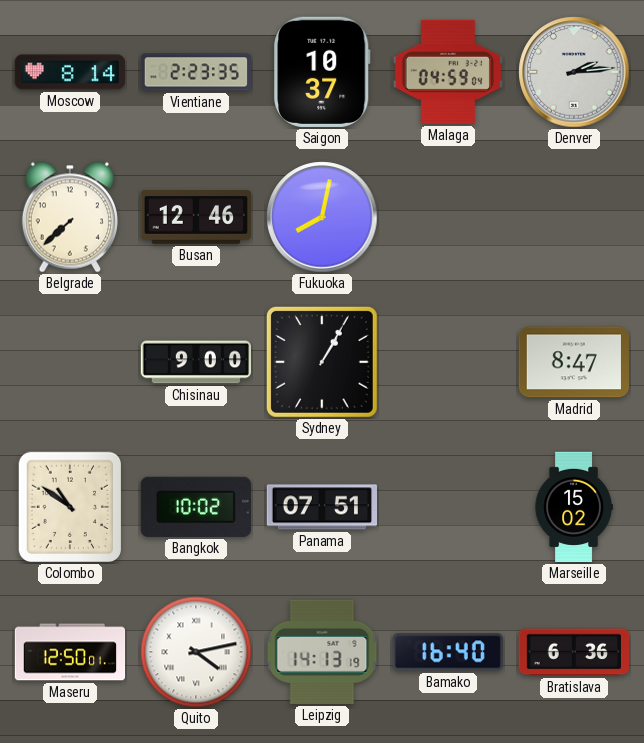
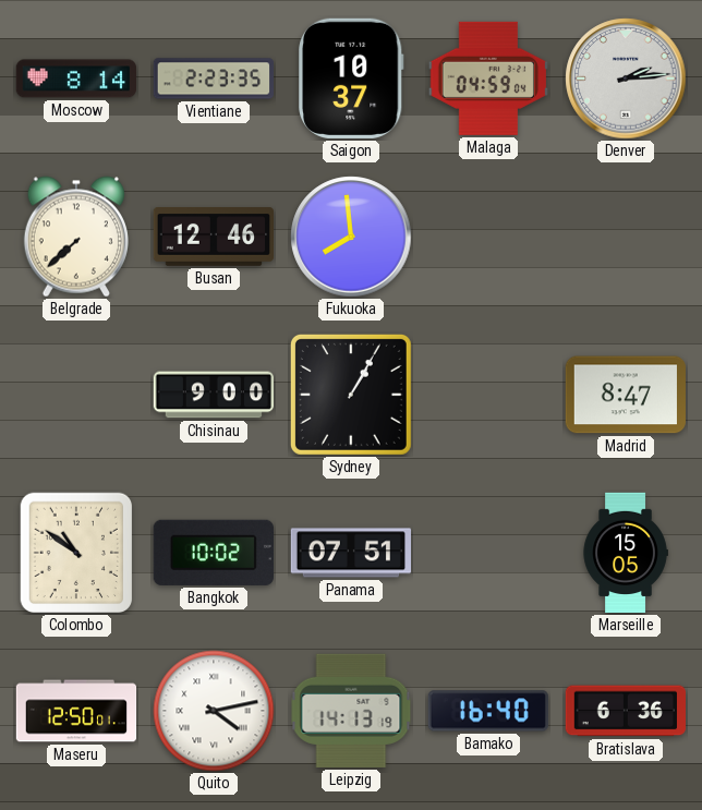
Fukuoka: 8:02 -> 7:59
Marseille: 15:02 -> 15:05
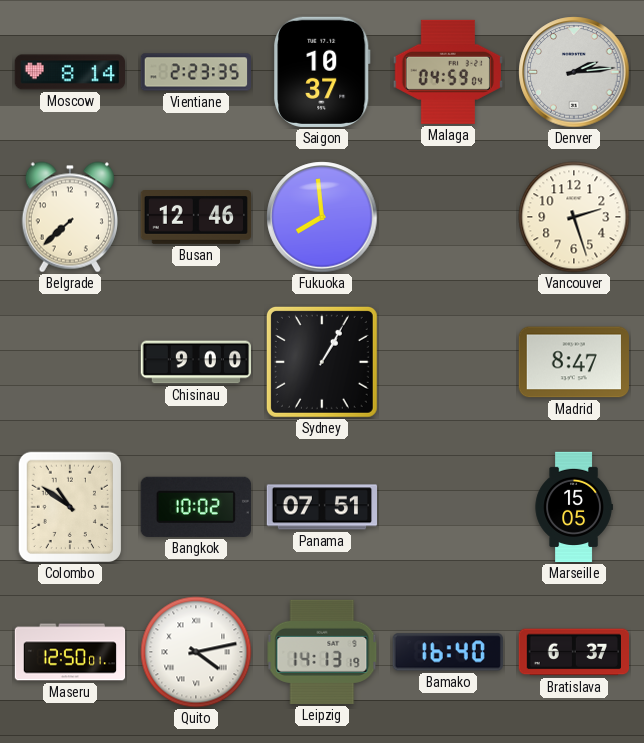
Vancouver: none -> 2:27
Bratislava: 6:36 -> 6:37
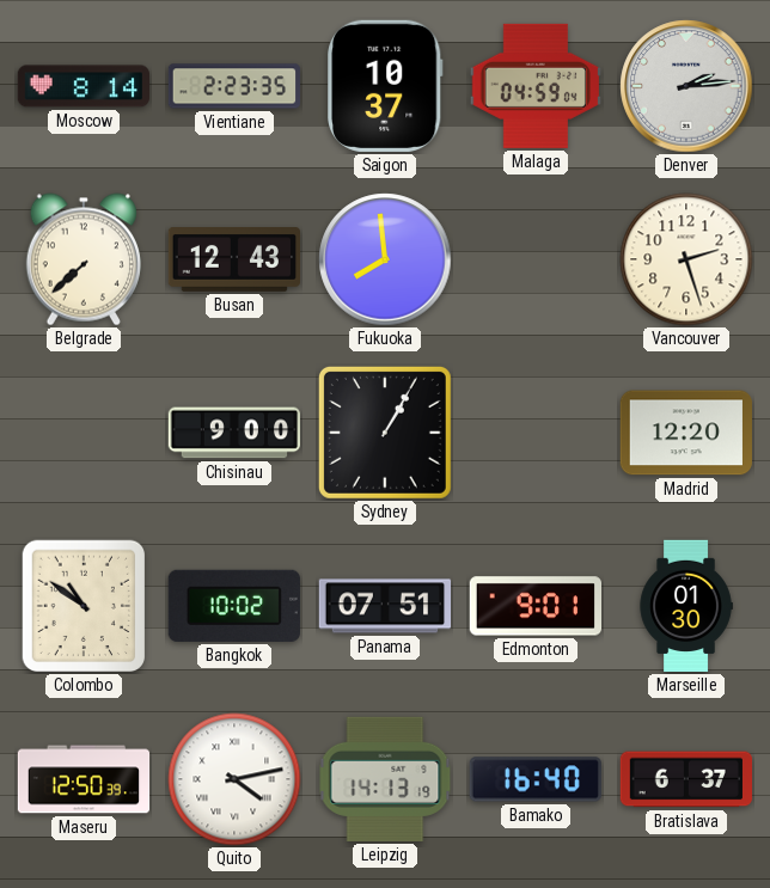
Busan: 12:46 -> 12:43
Madrid: 8:47 -> 12:20
Edmonton: none -> 9:01
Marseille: 15:05 -> 01:30
Maseru: 12:50:01 -> 12:50:39
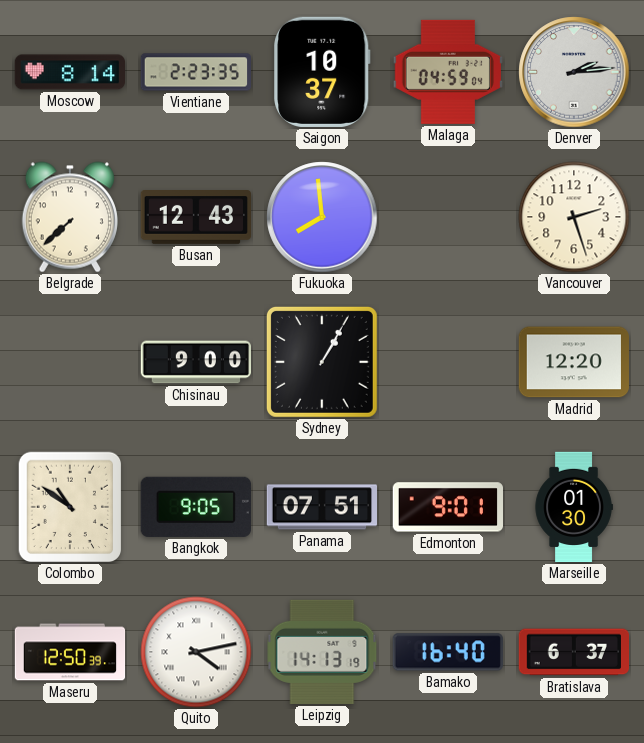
Bangkok: 10:02 -> 9:05
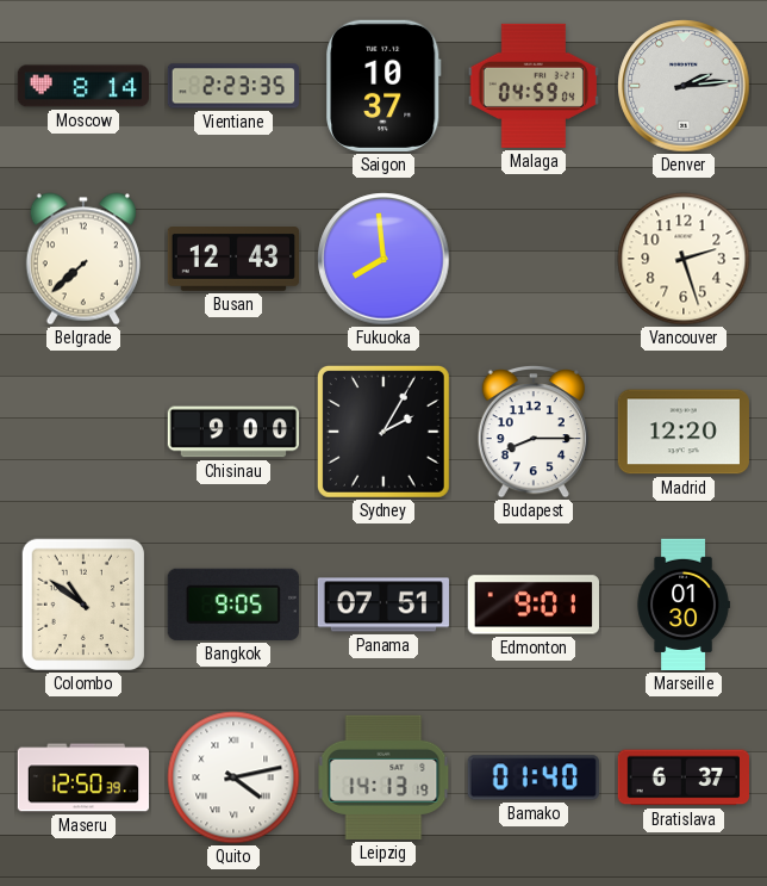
Sydney: 1:05 -> 2:05
Budapest: none -> 8:15
Bamako: 16:40 -> 01:40
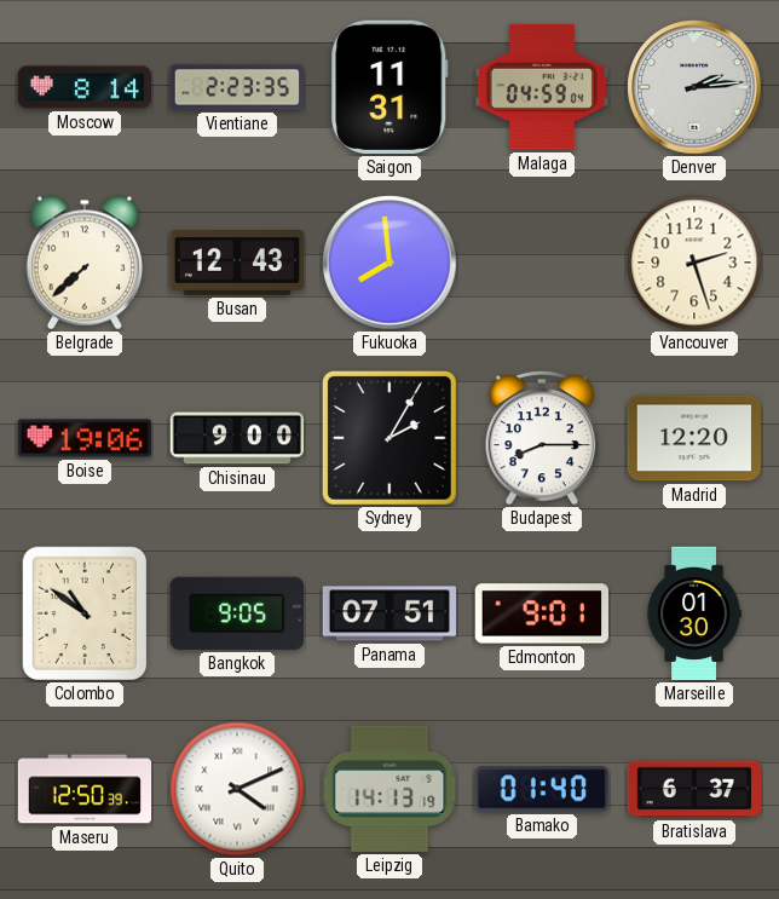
Saigon: 10:37 -> 11:31
Boise: none -> 19:06
Quito: 4:13 -> 4:11
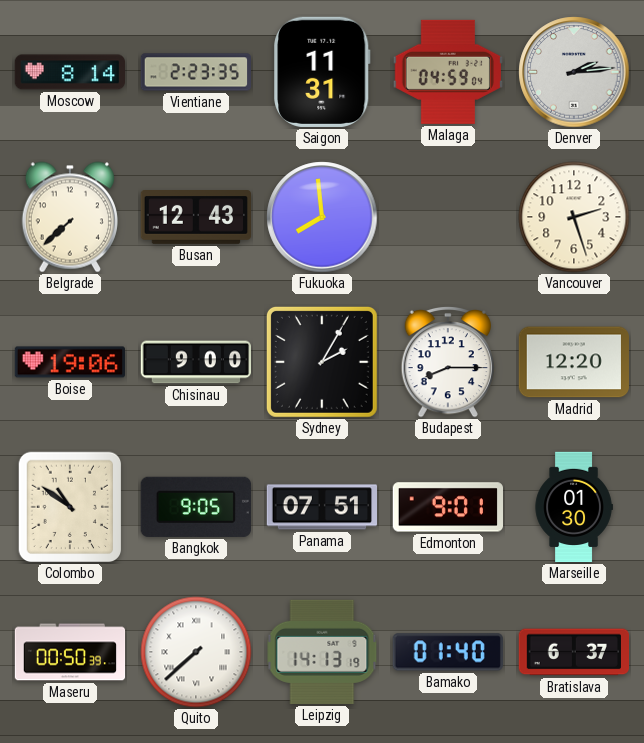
Maseru: 12:50 -> 00:50
Quito: 4:11 -> 7:38
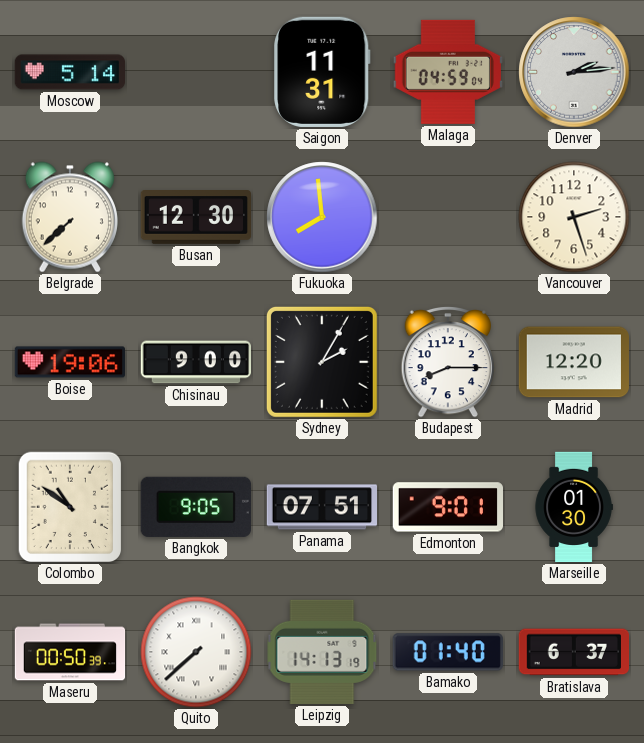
Moscow: 8:14 -> 5:14
Vientiane: 2:23 -> none
Busan: 12:43 -> 12:30
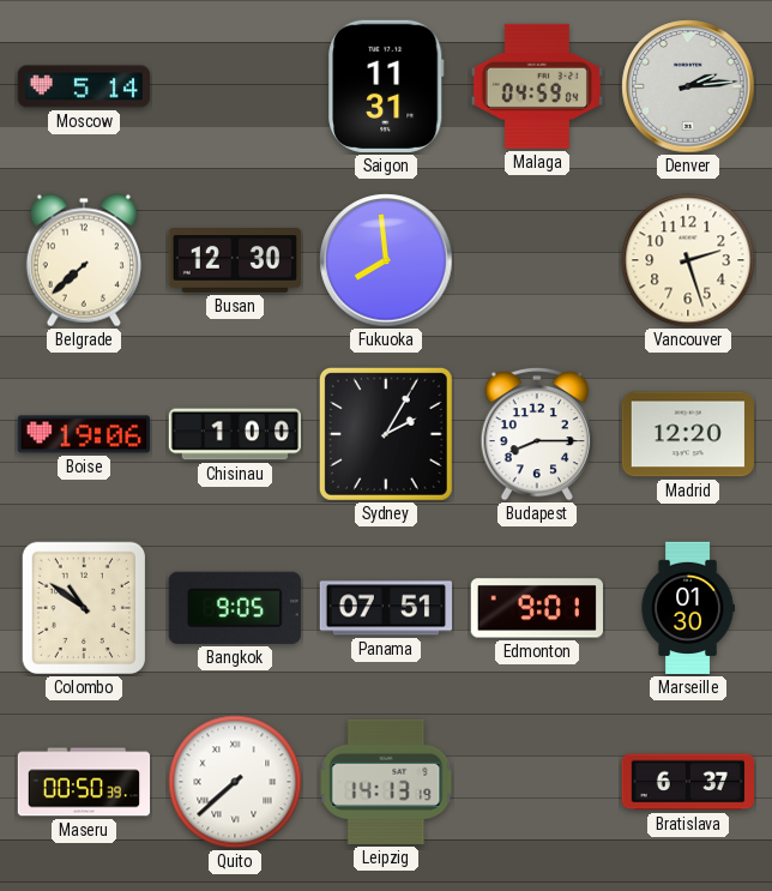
Chisinau: 9:00 -> 1:00
Bamako: 01:40 -> none
